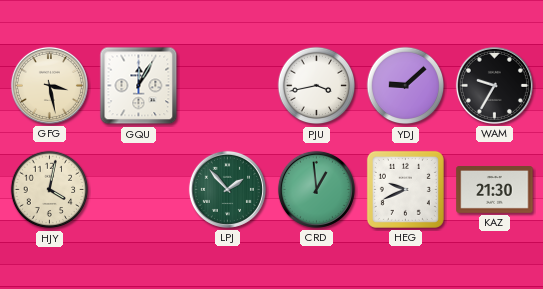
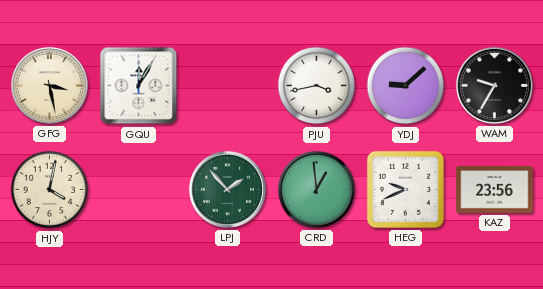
KAZ: 21:30 -> 23:56
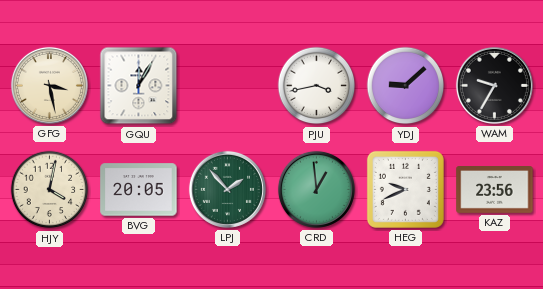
BVG: none -> 20:05
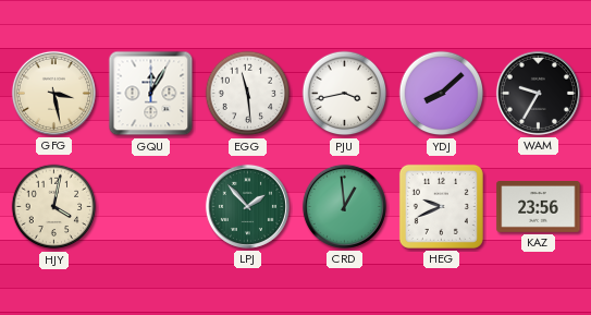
EGG: none -> 11:29
YDJ: 9:08 -> 8:08
BVG: 20:05 -> none
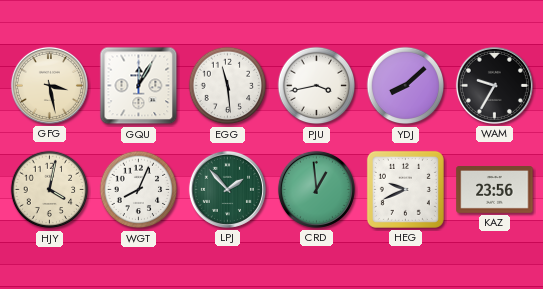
WGT: none -> 8:04
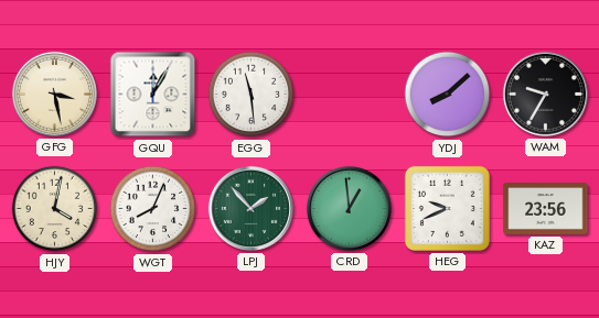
PJU: 3:43 -> none
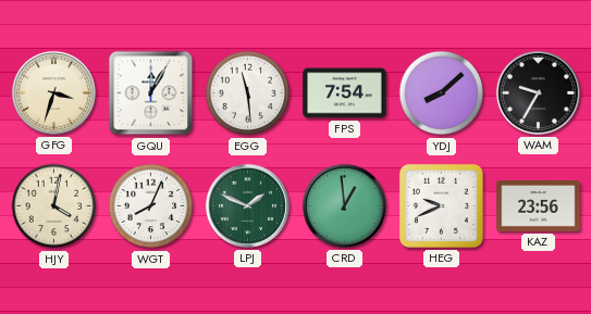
GFG: 3:28 -> 3:33
FPS: none -> 7:54
LPJ: 1:53 -> 1:49
